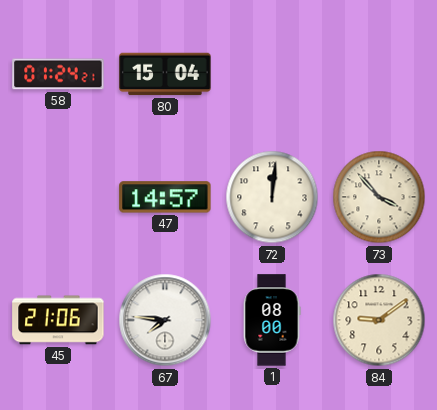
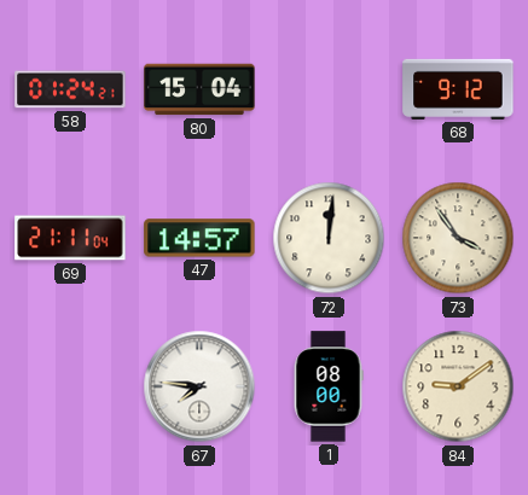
68: none -> 9:12
69: none -> 21:11
73: 3:53 -> 3:54
45: 21:06 -> none
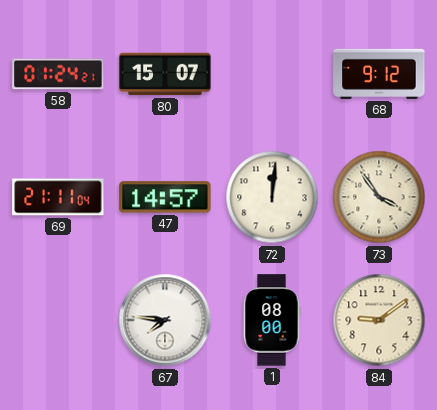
80: 15:04 -> 15:07
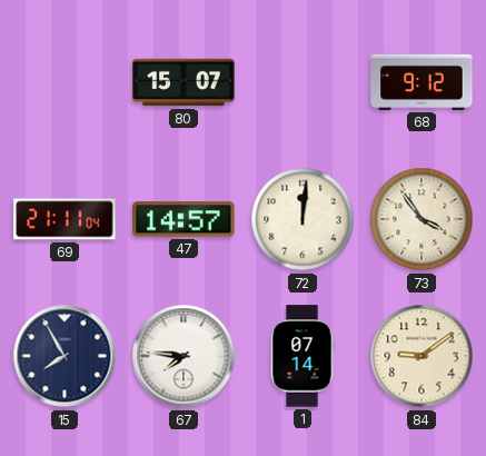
58: 01:24 -> none
15: none -> 7:55
1: 08:00 -> 07:14
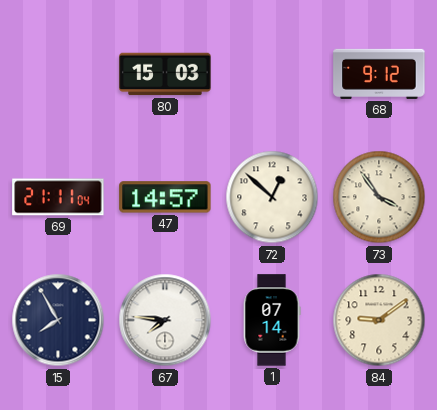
80: 15:07 -> 15:03
72: 12:01 -> 12:52
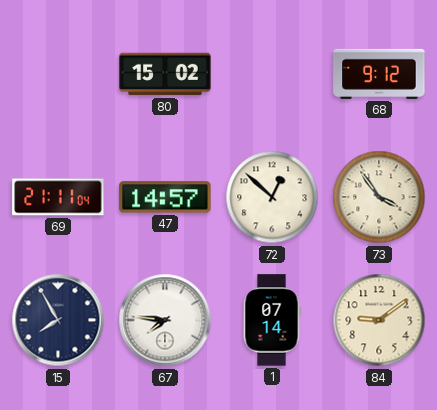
80: 15:03 -> 15:02
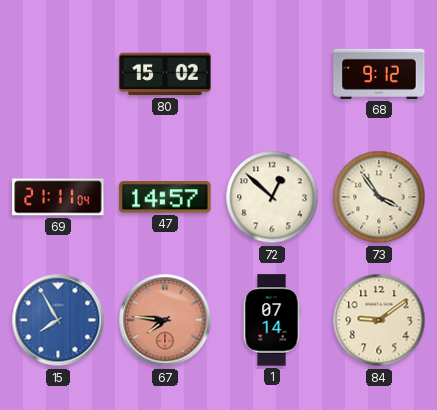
15 dial: navy -> blue
67 dial: white -> salmon
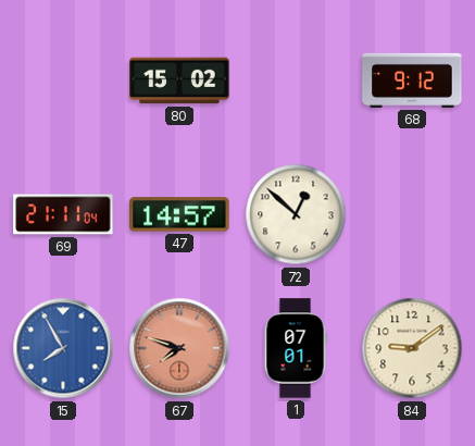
73: 3:54 -> none
67: 7:46 -> 7:48
1: 07:14 -> 07:01
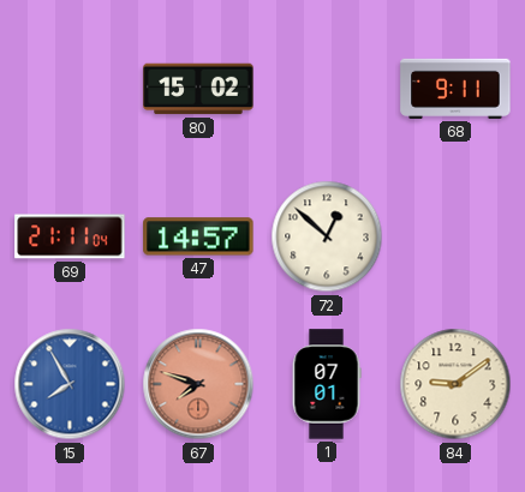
68: 9:12 -> 9:11
